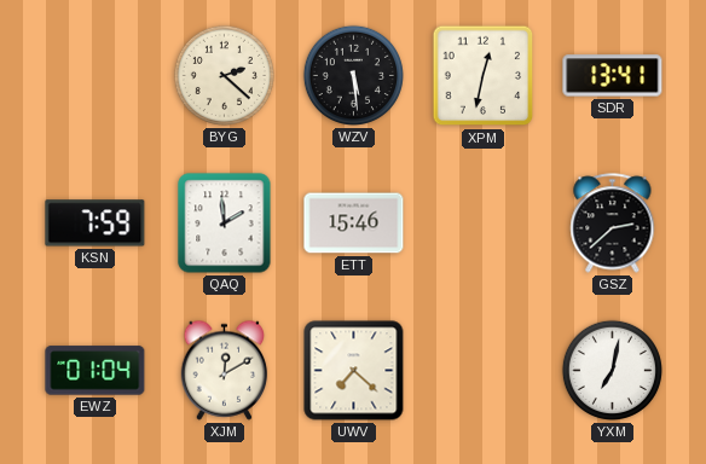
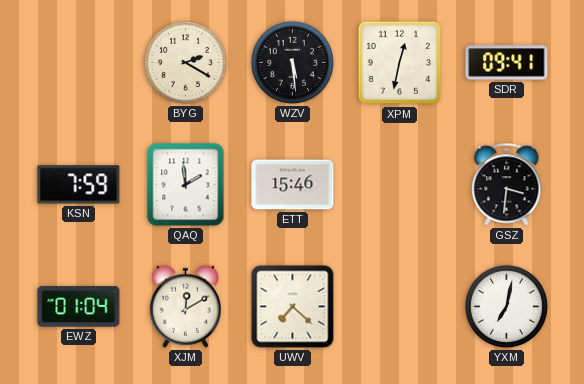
BYG: 2:22 -> 2:20
SDR: 13:41 -> 09:41
GSZ: 2:38 -> 3:31
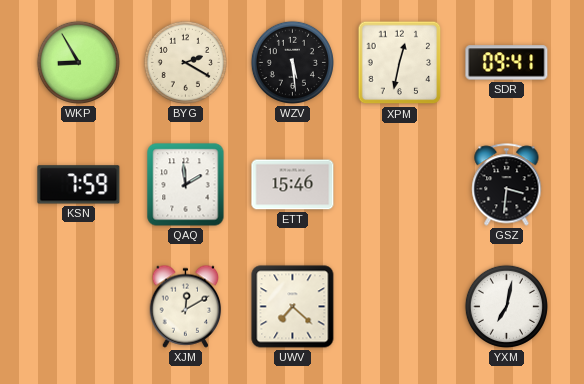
WKP: none -> 8:55
EWZ: 01:04 -> none
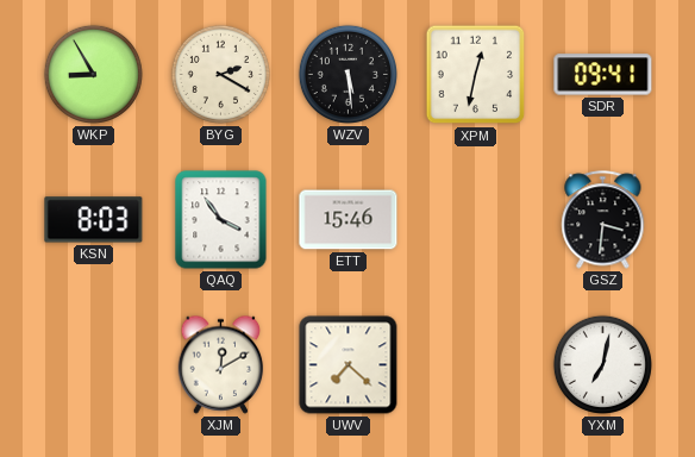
KSN: 7:59 -> 8:03
QAQ: 1:59 -> 3:54
